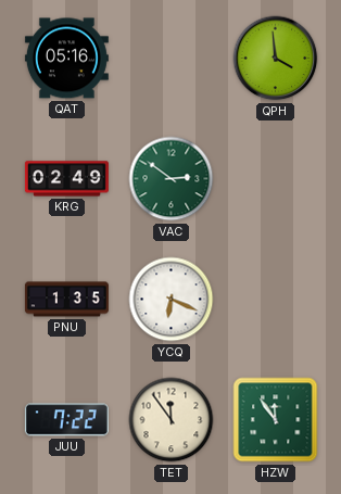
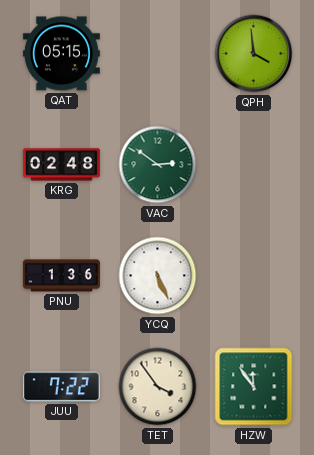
QAT: 05:16 -> 05:15
KRG: 02:49 -> 02:48
PNU: 1:35 -> 1:36
YCQ: 6:19 -> 5:26
TET: 11:54 -> 3:54
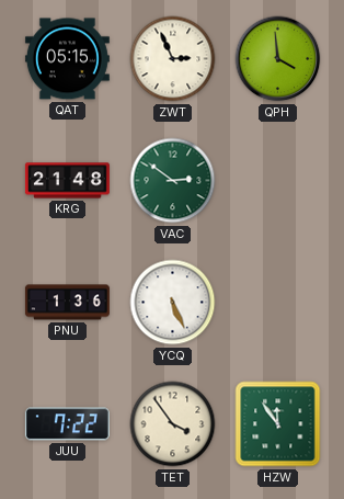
ZWT: none -> 2:56
KRG: 02:48 -> 21:48
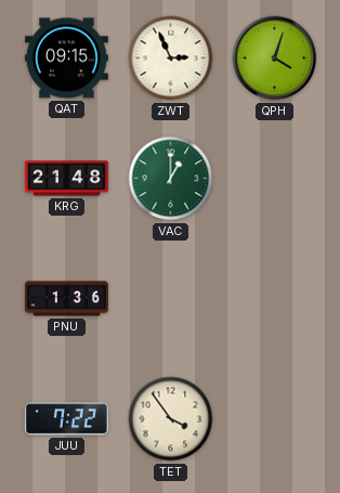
QAT: 05:15 -> 09:15
QPH: 3:59 -> 4:03
VAC: 2:51 -> 1:00
YCQ: 5:26 -> none
HZW: 11:54 -> none
